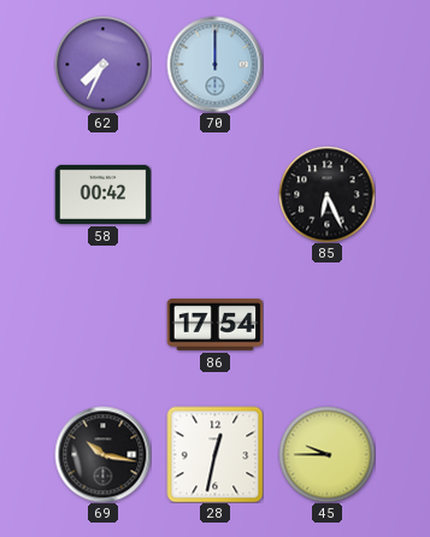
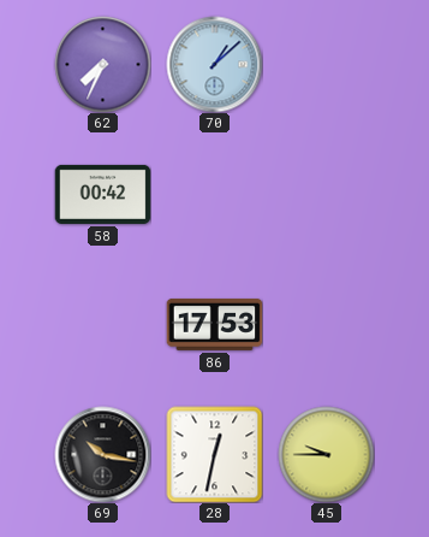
70: 12:00 -> 1:08
85: 6:26 -> none
86: 17:54 -> 17:53
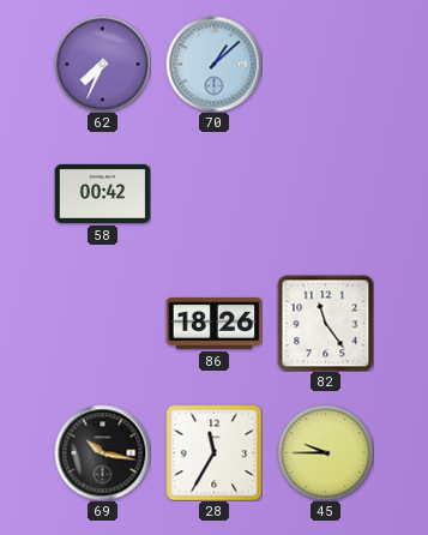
86: 17:53 -> 18:26
82: none -> 11:24
28: 12:32 -> 11:35
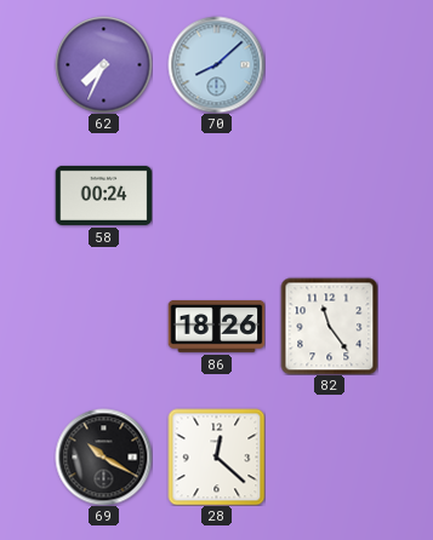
70: 1:08 -> 8:08
58: 00:42 -> 00:24
69: 10:17 -> 10:20
28: 11:35 -> 12:22
45: 9:45 -> none
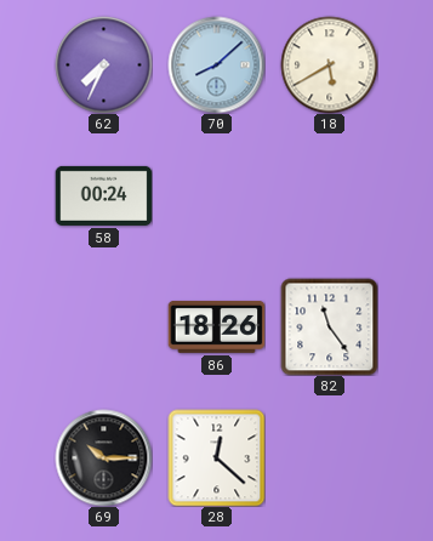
18: none -> 5:40
69: 10:20 -> 10:15
